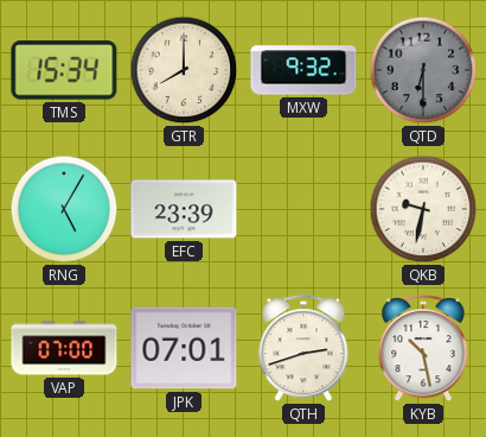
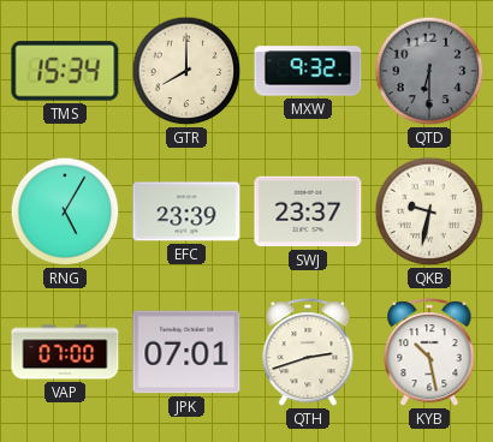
SWJ: none -> 23:37
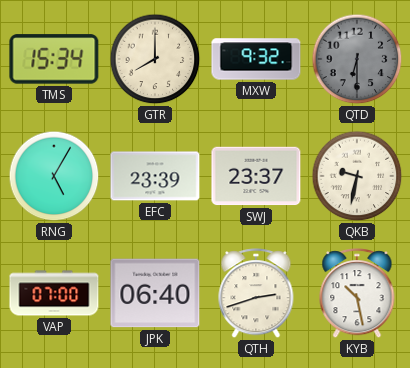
JPK: 07:01 -> 06:40
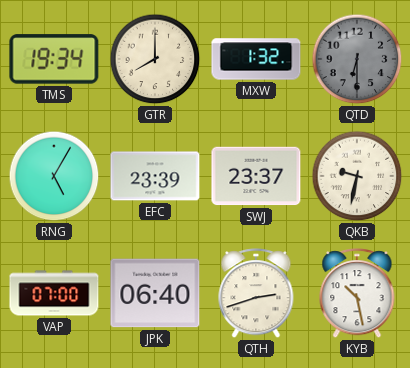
TMS: 15:34 -> 19:34
MXW: 9:32 -> 1:32
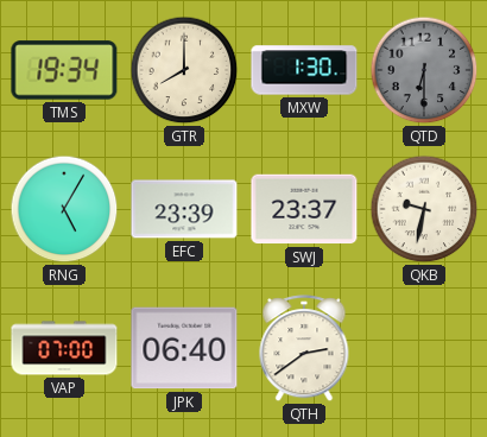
MXW: 1:32 -> 1:30
QTH: 2:42 -> 2:39
KYB: 10:28 -> none
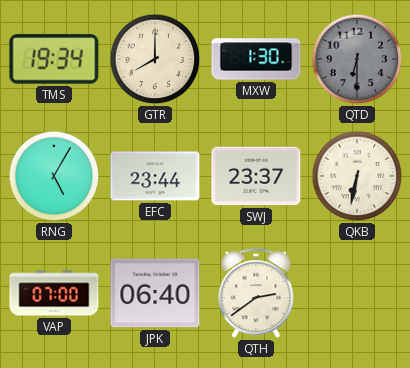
EFC: 23:39 -> 23:44
QKB: 9:32 -> 6:32
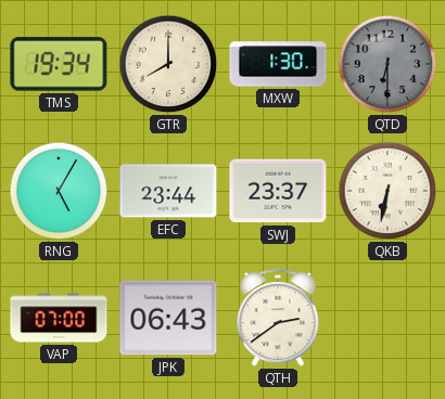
JPK: 06:40 -> 06:43
